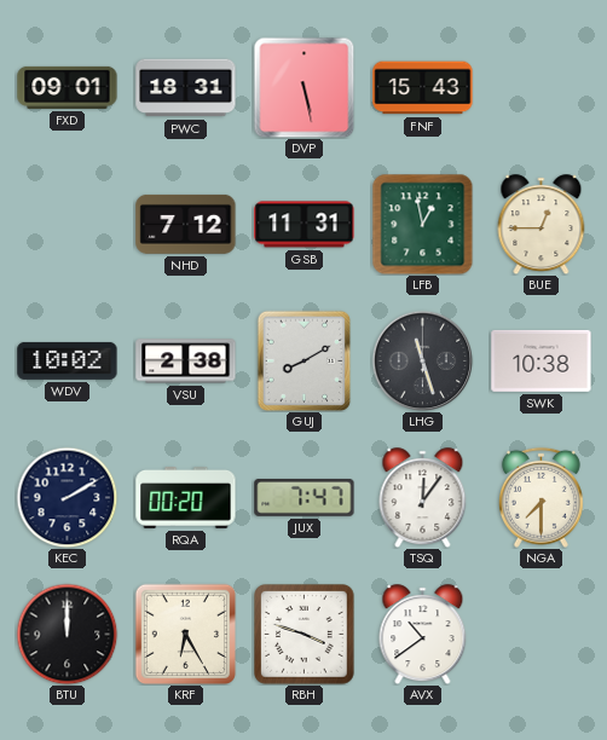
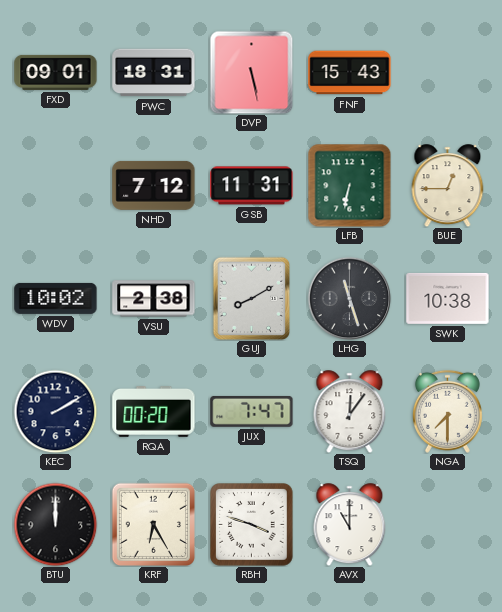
LFB: 12:58 -> 6:32
AVX: 10:39 -> 11:00
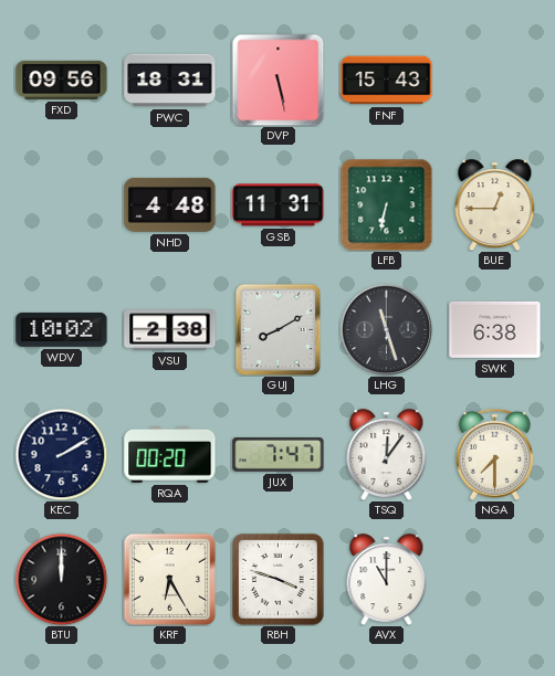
FXD: 09:01 -> 09:56
NHD: 7:12 -> 4:48
SWK: 10:38 -> 6:38
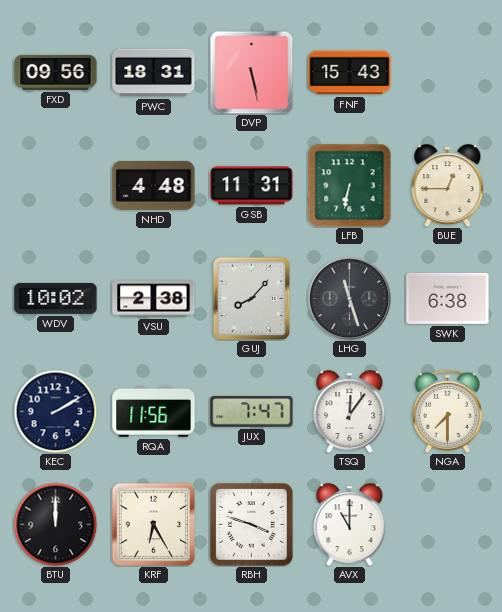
GUJ: 8:10 -> 8:07
RQA: 00:20 -> 11:56
